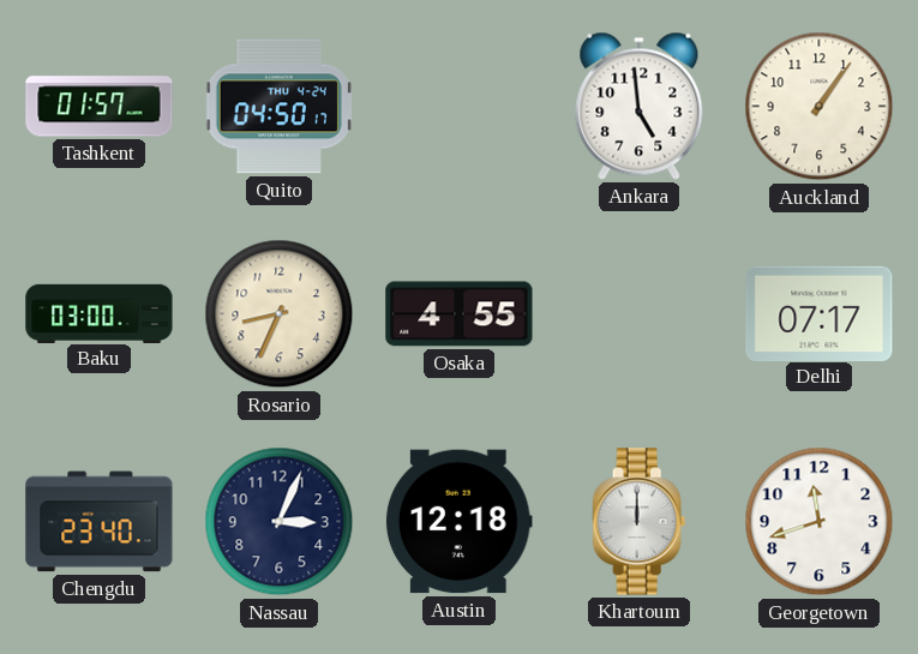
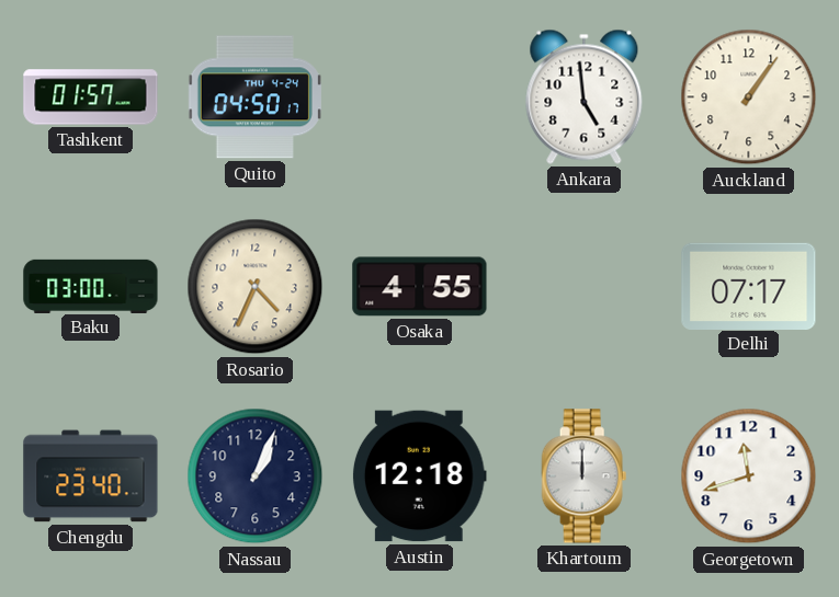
Rosario: 8:34 -> 4:34
Nassau: 3:04 -> 1:04
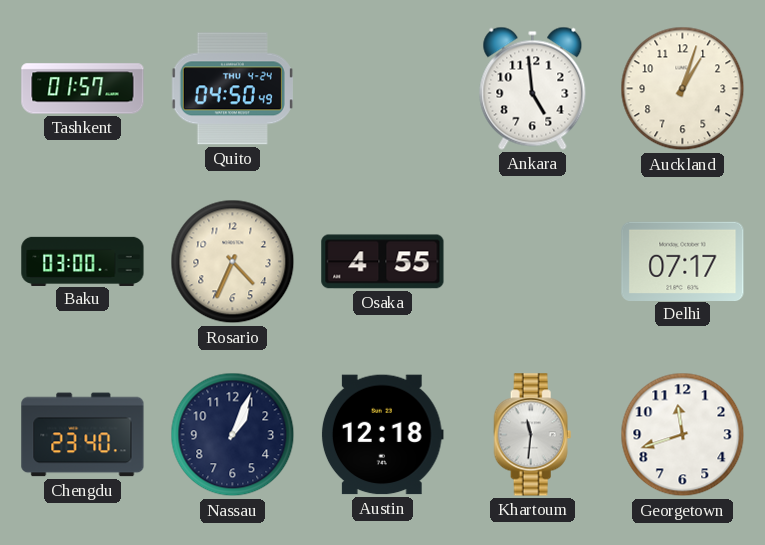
Quito: 04:50:17 -> 04:50:49
Auckland: 1:06 -> 1:03
Khartoum: 12:00 -> 11:31
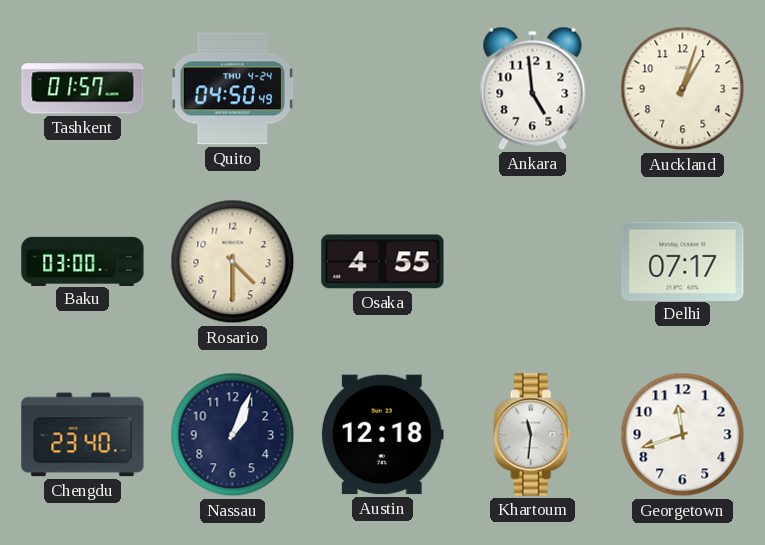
Rosario: 4:34 -> 4:30
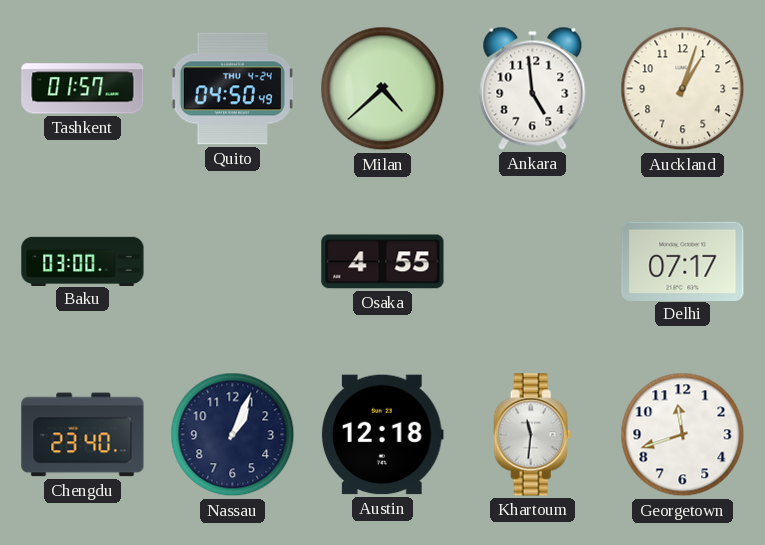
Milan: none -> 4:38
Rosario: 4:30 -> none
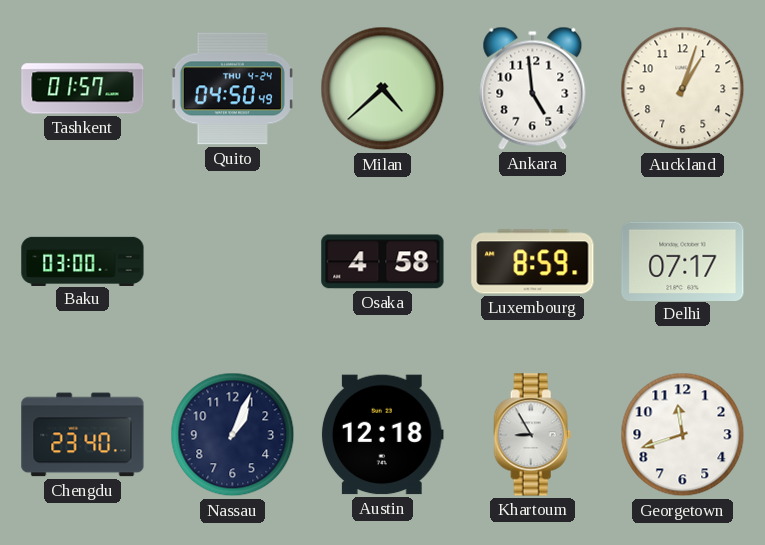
Osaka: 4:55 -> 4:58
Luxembourg: none -> 8:59
Khartoum: 11:31 -> 8:55
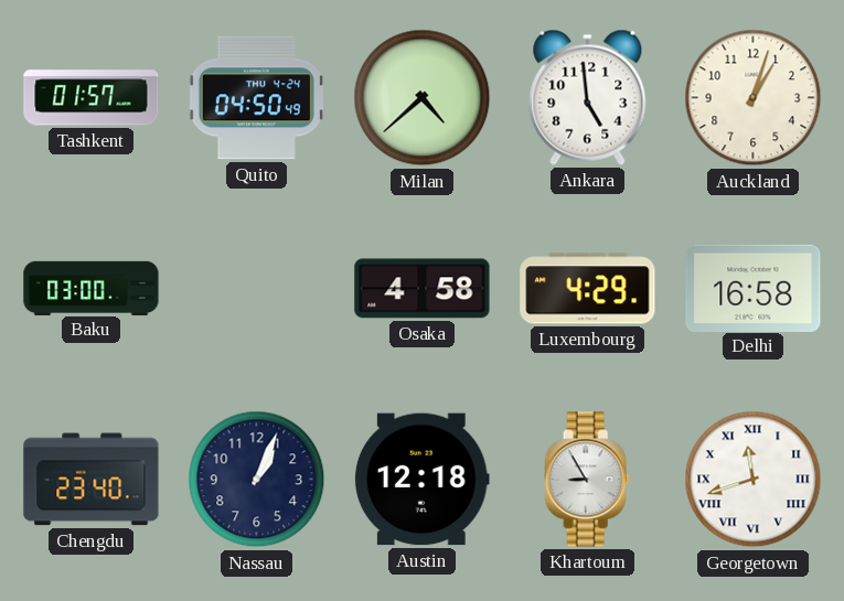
Luxembourg: 8:59 -> 4:29
Delhi: 07:17 -> 16:58
Georgetown numerals: Arabic -> Roman
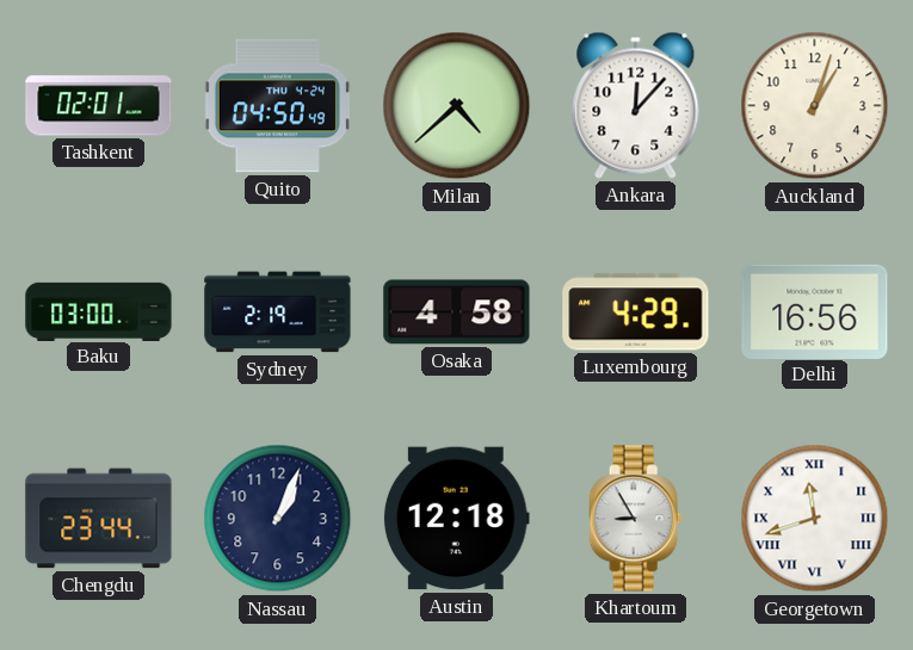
Tashkent: 01:57 -> 02:01
Ankara: 4:59 -> 12:07
Sydney: none -> 2:19
Delhi: 16:58 -> 16:56
Chengdu: 23:40 -> 23:44
